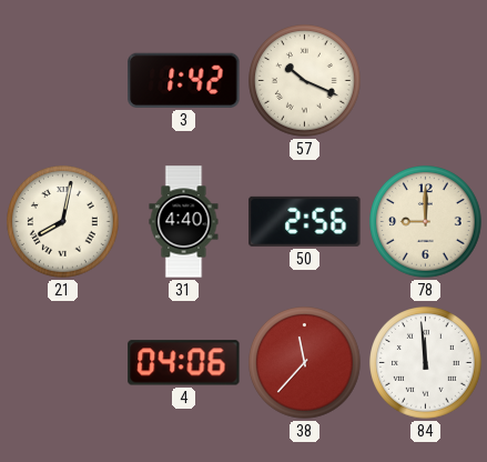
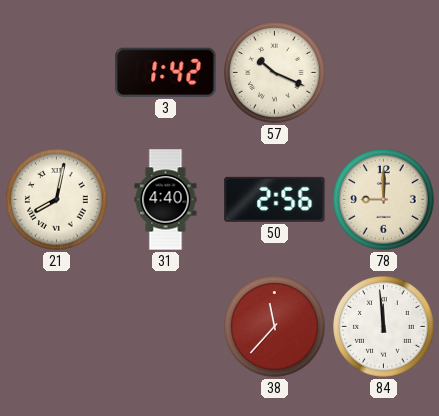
4: 04:06 -> none
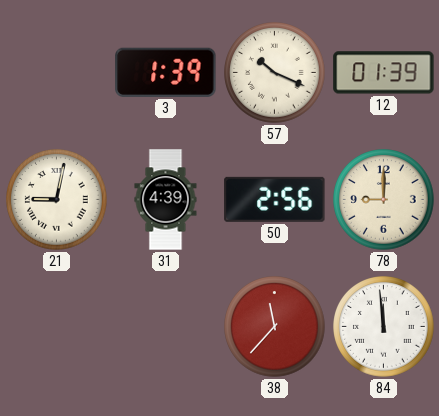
3: 1:42 -> 1:39
12: none -> 01:39
21: 8:02 -> 9:02
31: 4:40 -> 4:39
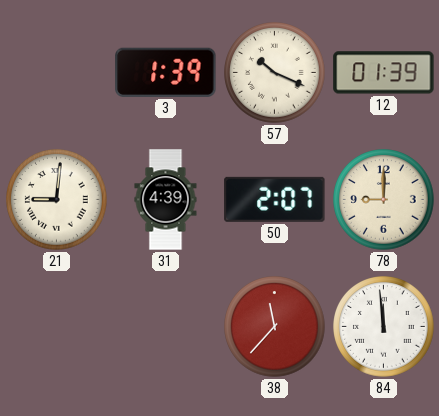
21: 9:02 -> 9:01
50: 2:56 -> 2:07
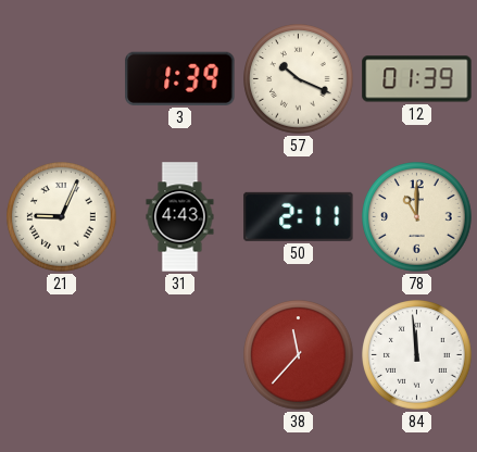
21: 9:01 -> 9:04
31: 4:39 -> 4:43
50: 2:07 -> 2:11
78: 9:00 -> 11:00
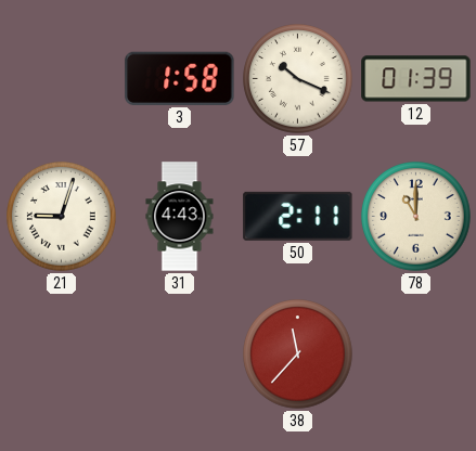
3: 1:39 -> 1:58
21: 9:04 -> 9:03
84: 11:59 -> none
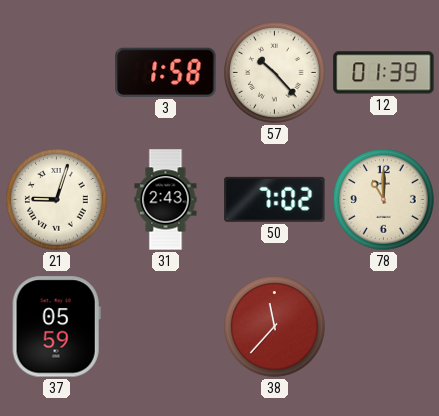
57: 10:19 -> 10:23
31: 4:43 -> 2:43
50: 2:11 -> 7:02
37: none -> 05:59
